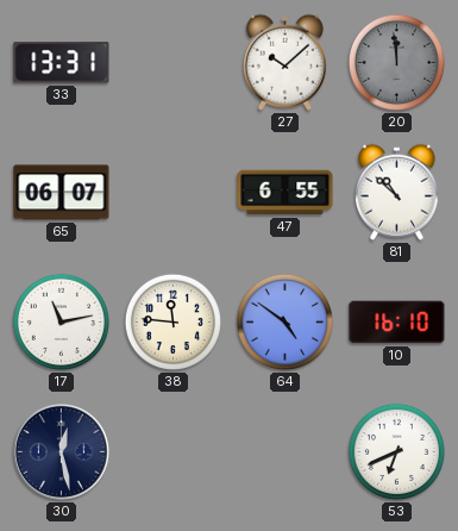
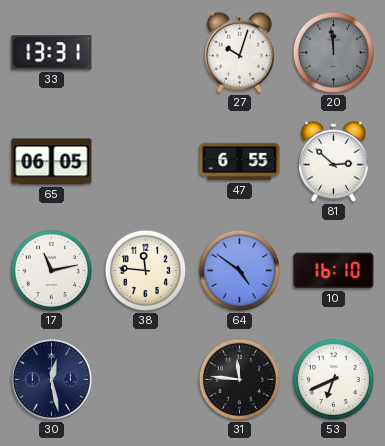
27: 10:08 -> 10:03
65: 06:07 -> 06:05
81: 10:52 -> 2:52
31: none -> 11:46
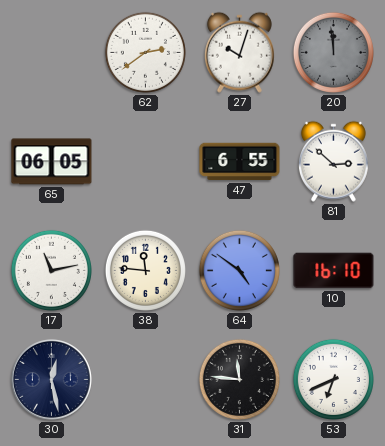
33: 13:31 -> none
62: none -> 2:39
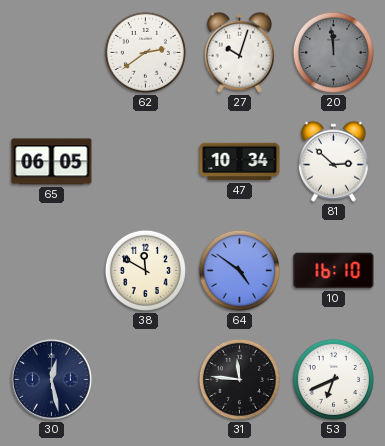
47: 6:55 -> 10:34
17: 11:13 -> none
38: 11:46 -> 11:50
